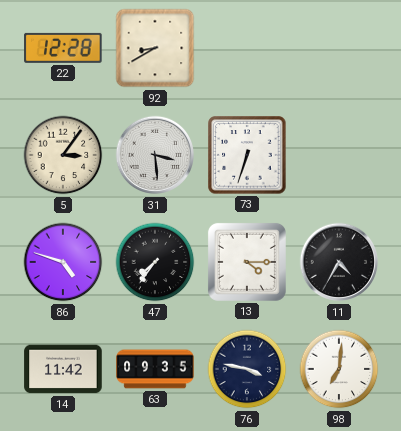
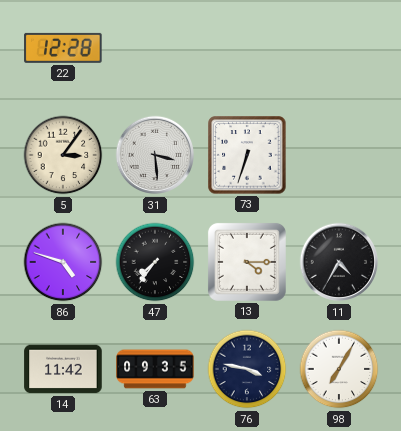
92: 8:40 -> none
98: 7:01 -> 7:05
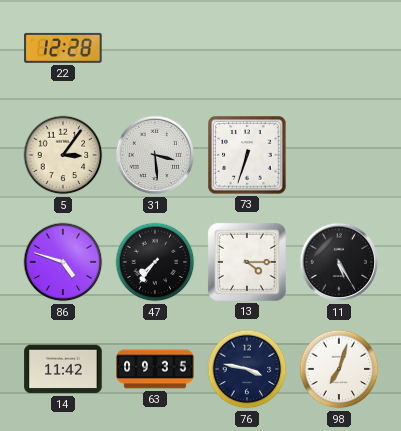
11: 4:35 -> 5:25
98: 7:05 -> 7:03
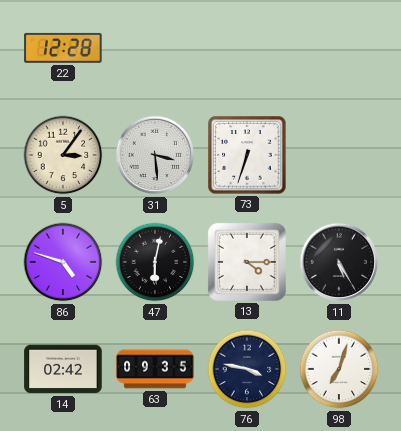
47: 7:36 -> 6:02
14: 11:42 -> 02:42
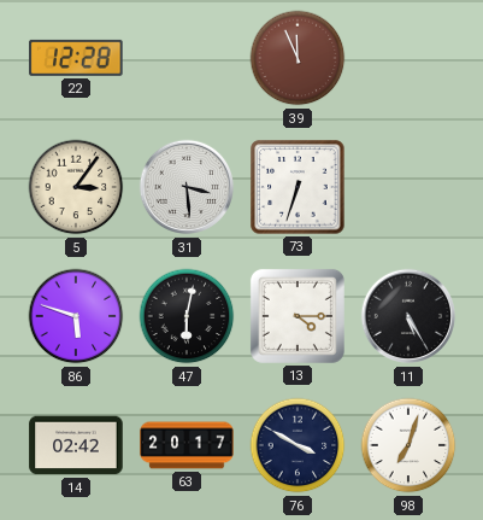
39: none -> 11:56
86: 4:48 -> 5:48
63: 09:35 -> 20:17
76: 3:47 -> 3:50
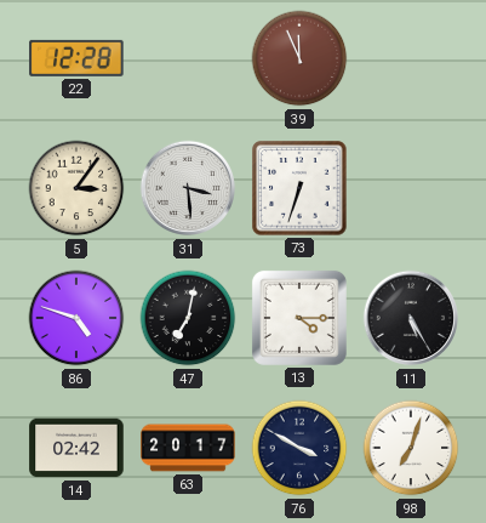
86: 5:48 -> 4:48
47: 6:02 -> 7:02
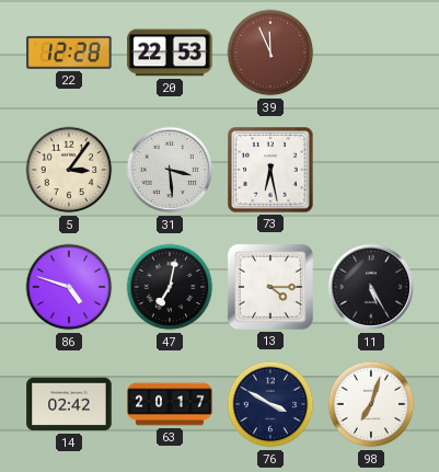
20: none -> 22:53
73: 6:33 -> 6:28
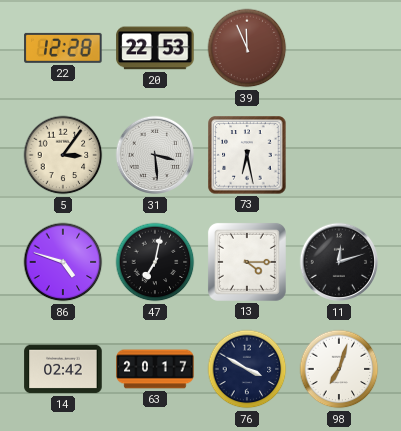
11: 5:25 -> 12:12
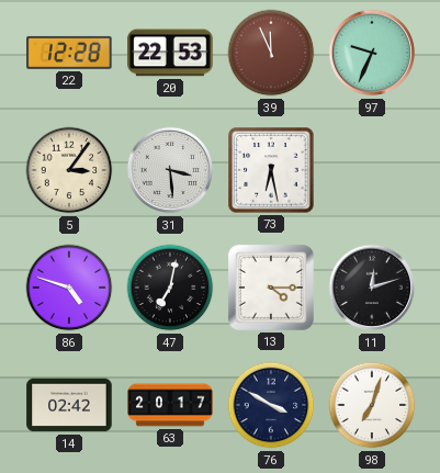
97: none -> 9:34
